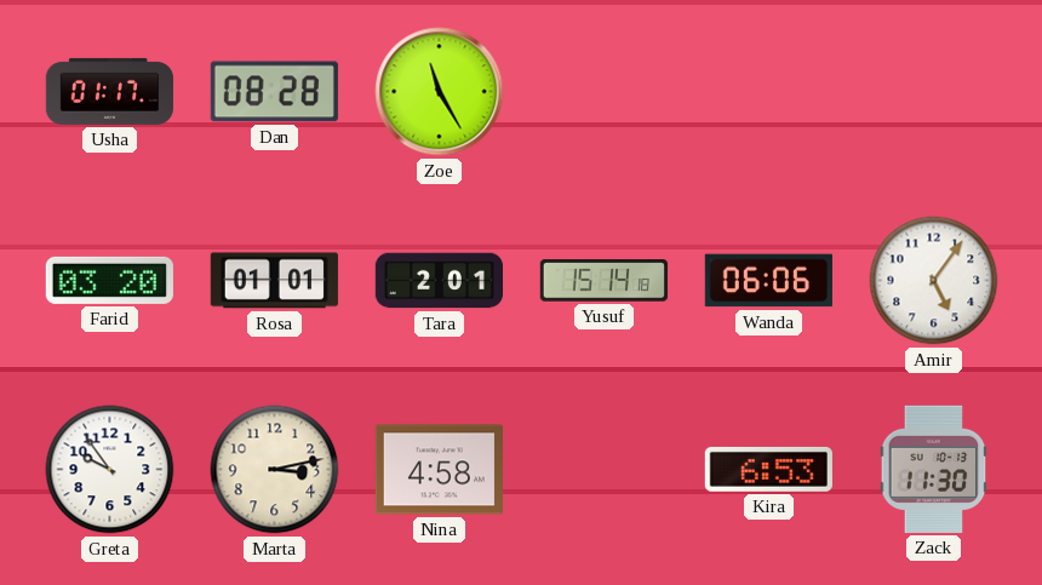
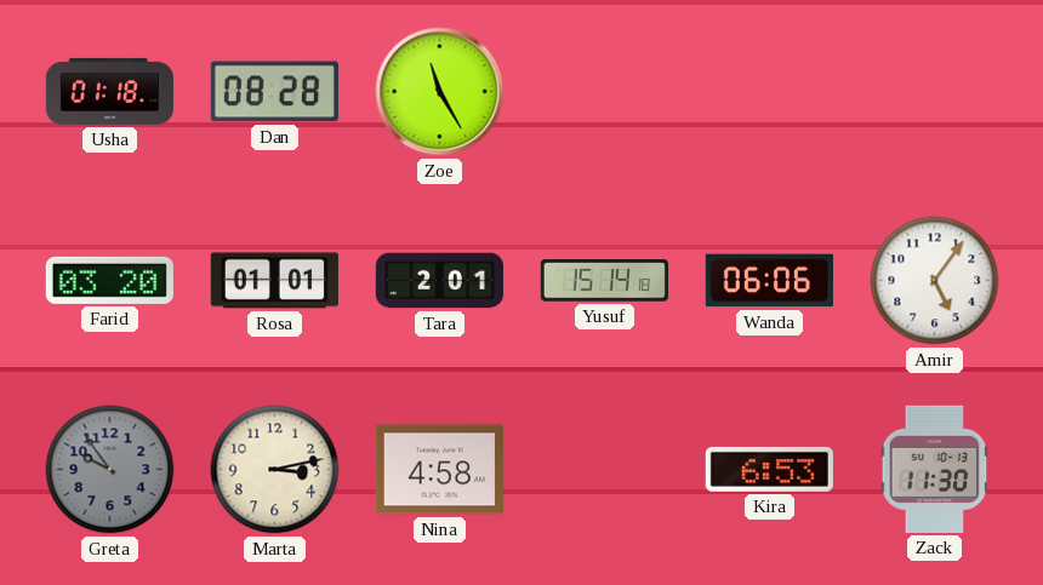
Usha: 01:17 -> 01:18
Greta dial: white -> grey
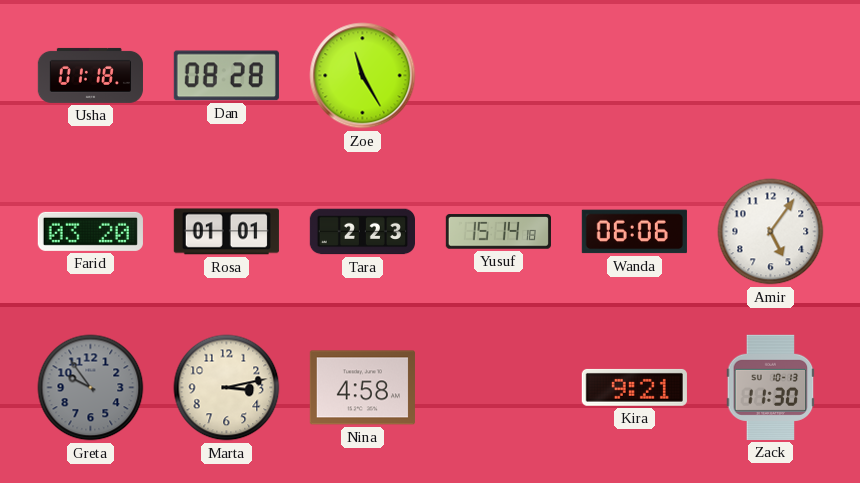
Tara: 2:01 -> 2:23
Kira: 6:53 -> 9:21
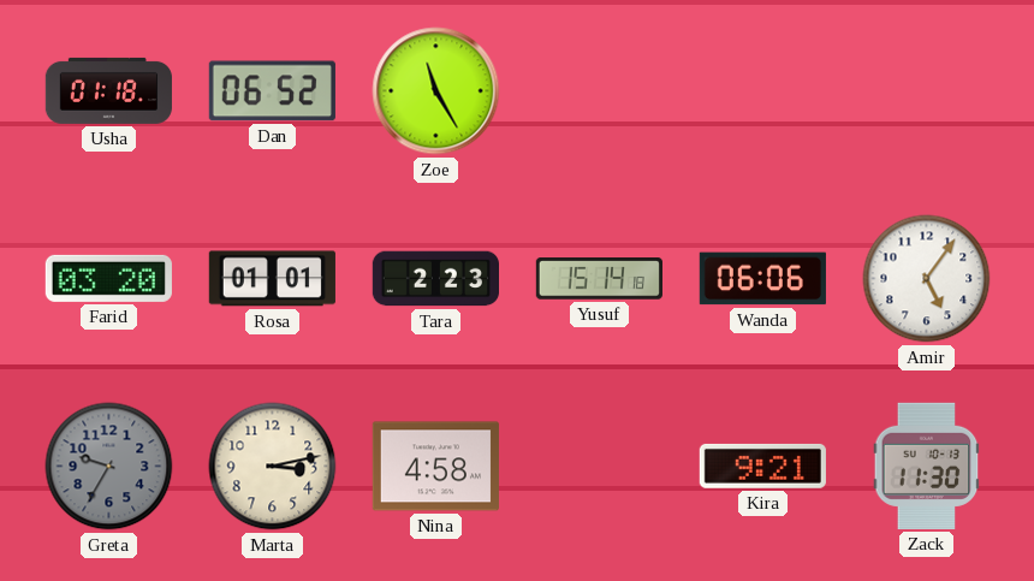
Dan: 08:28 -> 06:52
Greta: 9:54 -> 9:35
